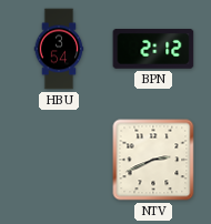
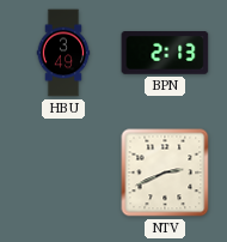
HBU: 3:54 -> 3:49
BPN: 2:12 -> 2:13
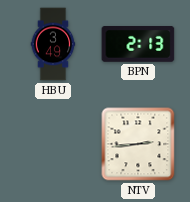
NTV: 2:41 -> 2:44
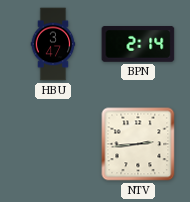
HBU: 3:49 -> 3:47
BPN: 2:13 -> 2:14
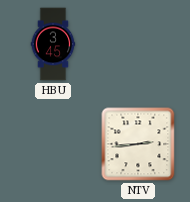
HBU: 3:47 -> 3:45
BPN: 2:14 -> none
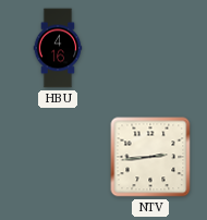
HBU: 3:45 -> 4:16
